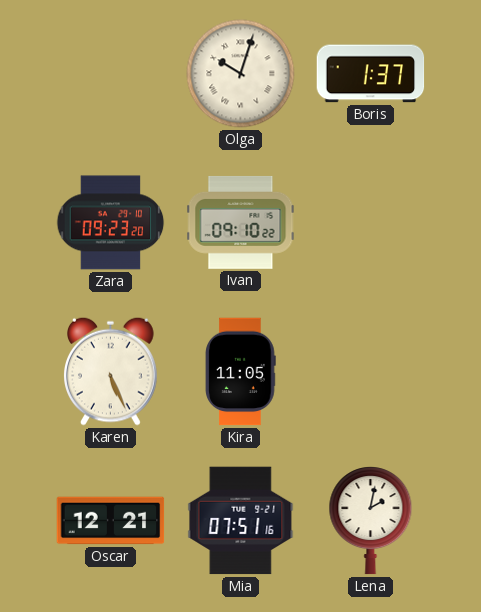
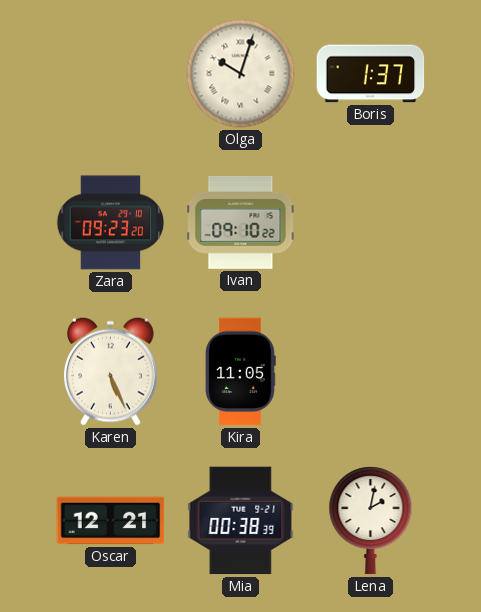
Mia: 07:51 -> 00:38
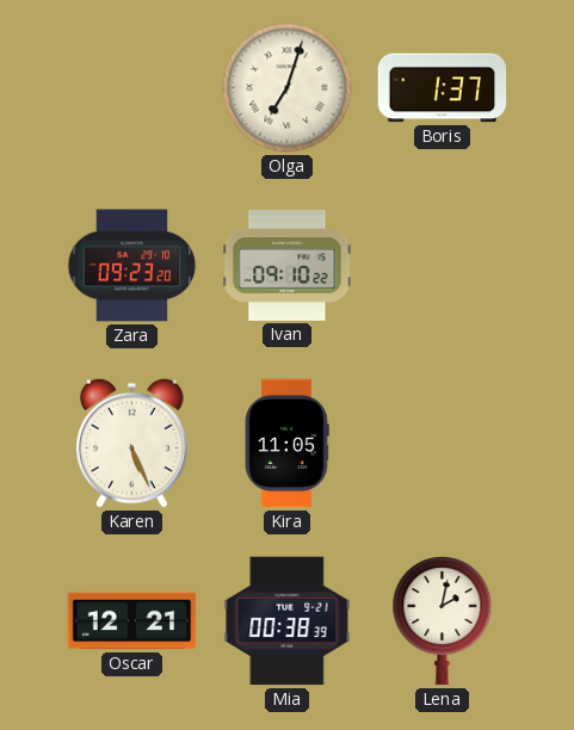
Olga: 10:03 -> 7:03
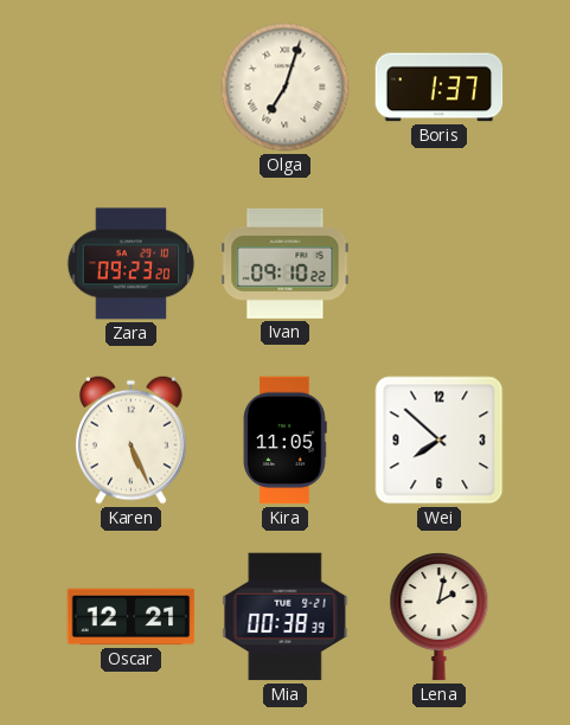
Wei: none -> 7:52
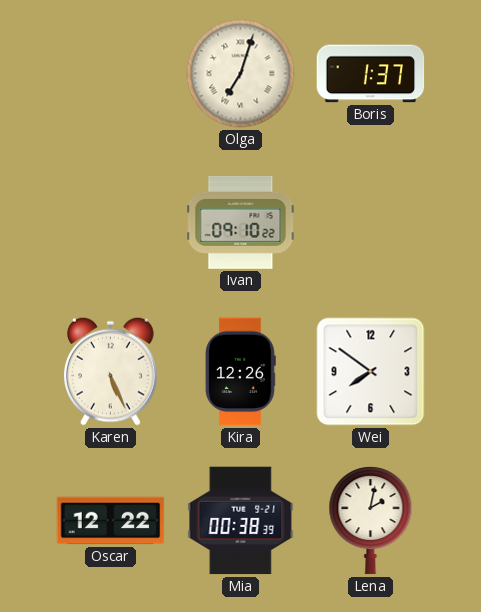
Zara: 09:23 -> none
Kira: 11:05 -> 12:26
Wei: 7:52 -> 7:51
Oscar: 12:21 -> 12:22
